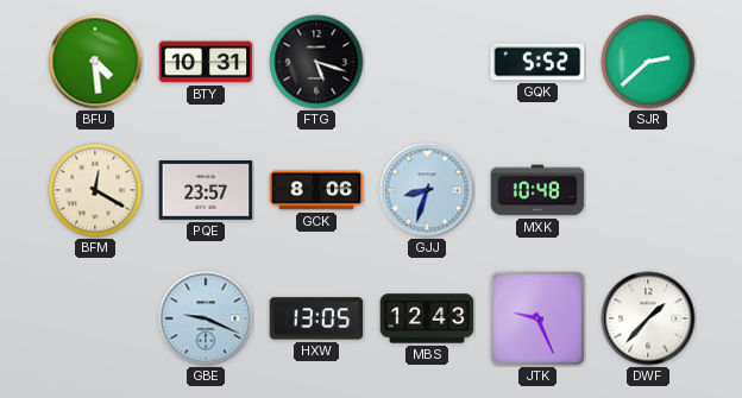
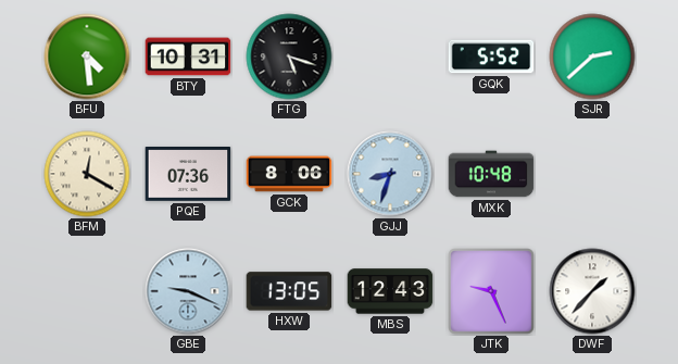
PQE: 23:57 -> 07:36
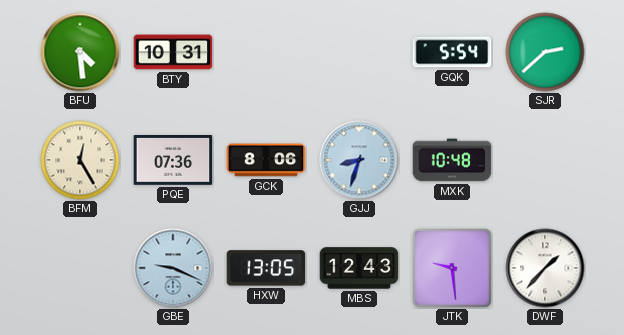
FTG: 5:18 -> none
GQK: 5:52 -> 5:54
BFM: 12:20 -> 12:25
JTK: 9:26 -> 9:29
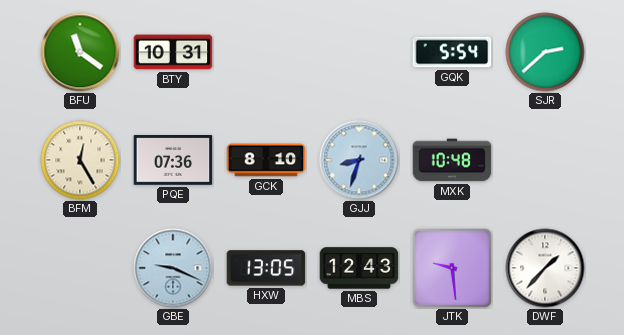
BFU: 4:29 -> 11:21
GCK: 8:06 -> 8:10
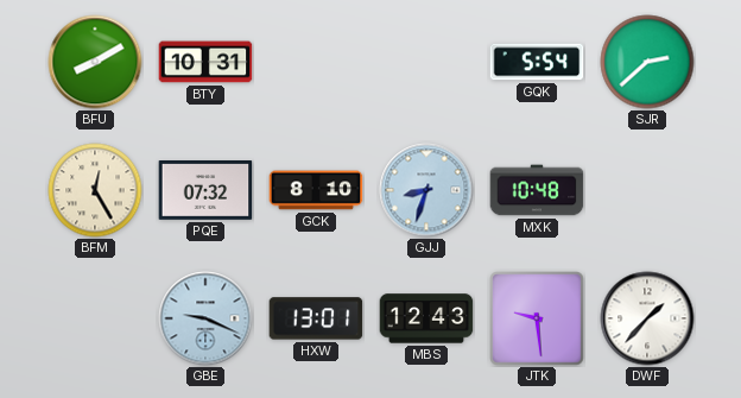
BFU: 11:21 -> 8:10
PQE: 07:36 -> 07:32
HXW: 13:05 -> 13:01
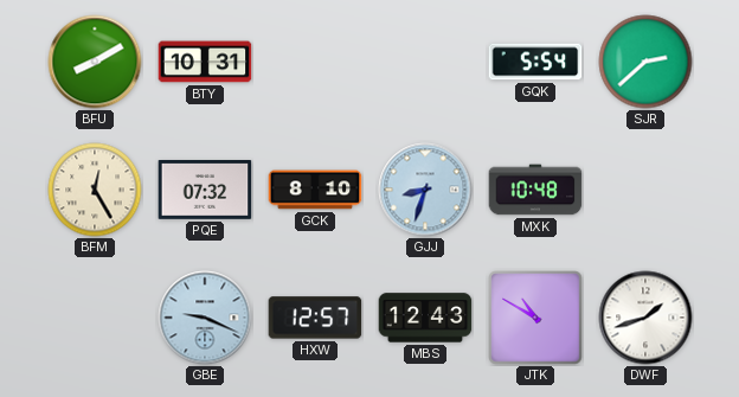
HXW: 13:01 -> 12:57
JTK: 9:29 -> 10:50
DWF: 1:37 -> 1:42
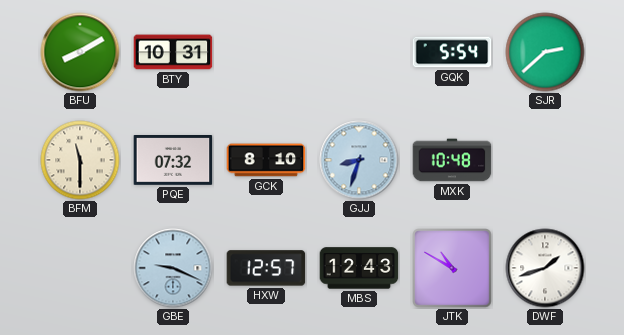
BFM: 12:25 -> 11:30
